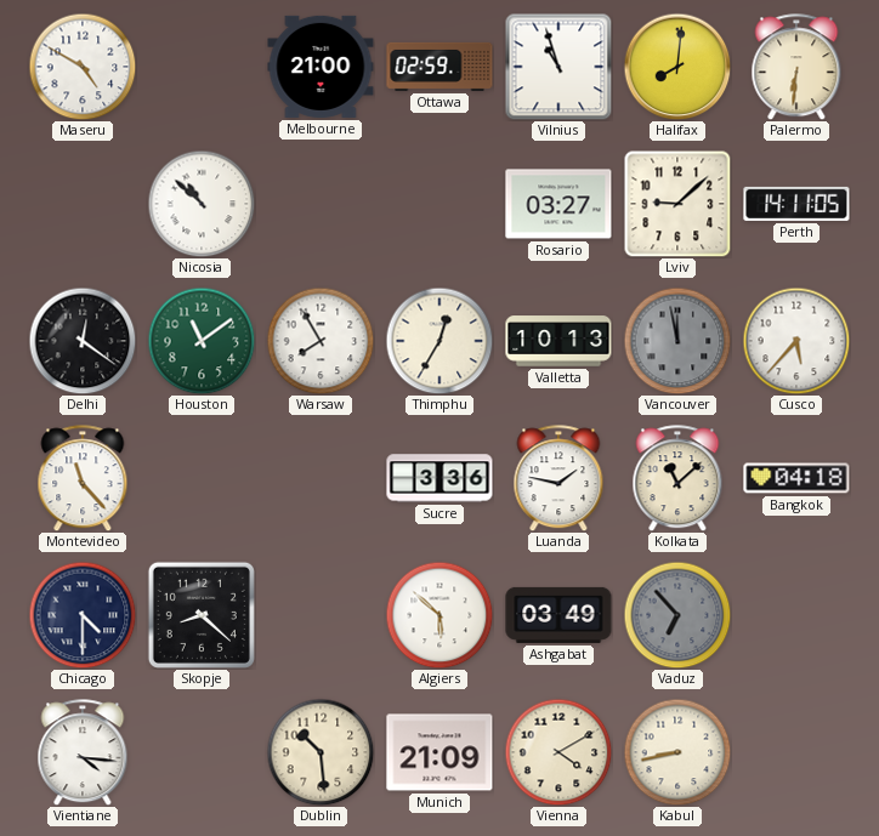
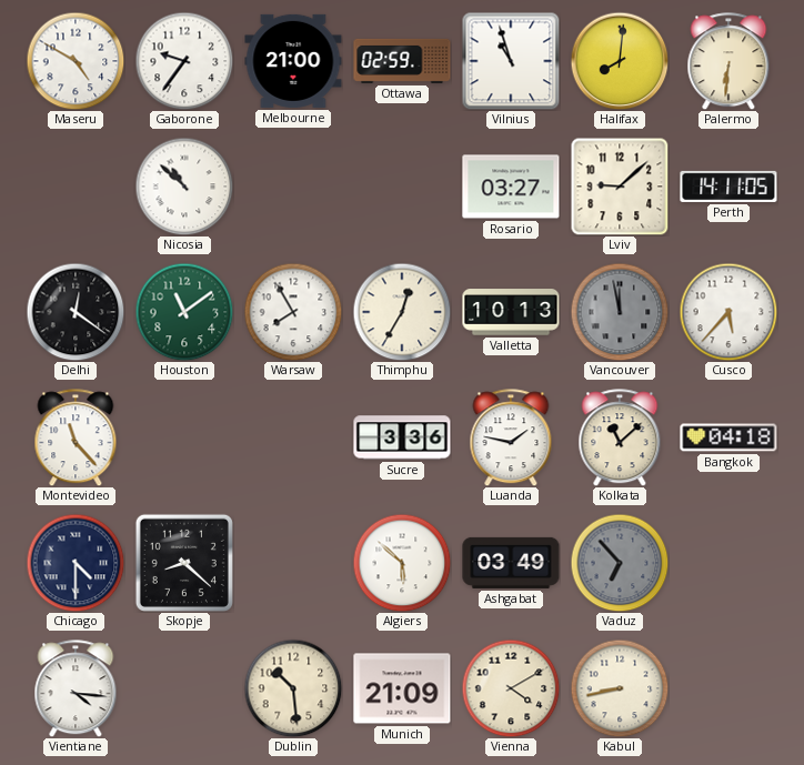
Gaborone: none -> 9:36
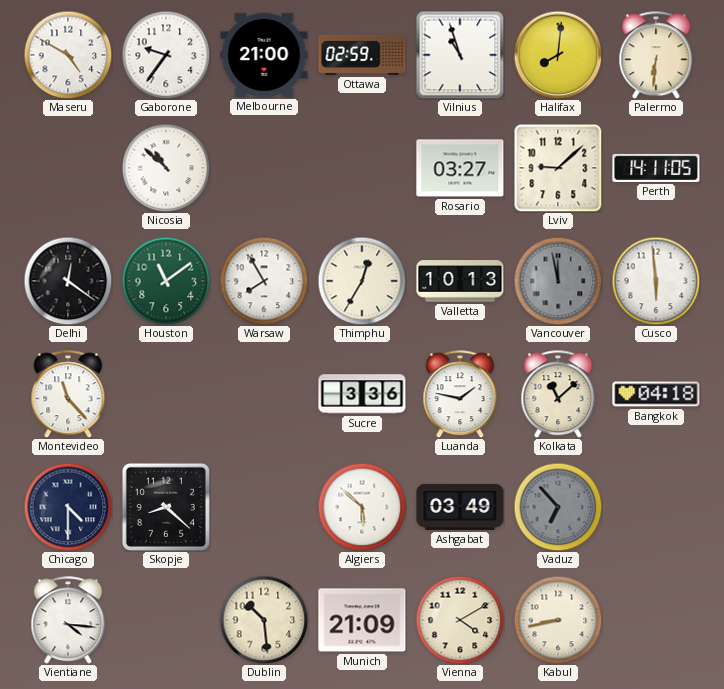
Cusco: 5:37 -> 5:59
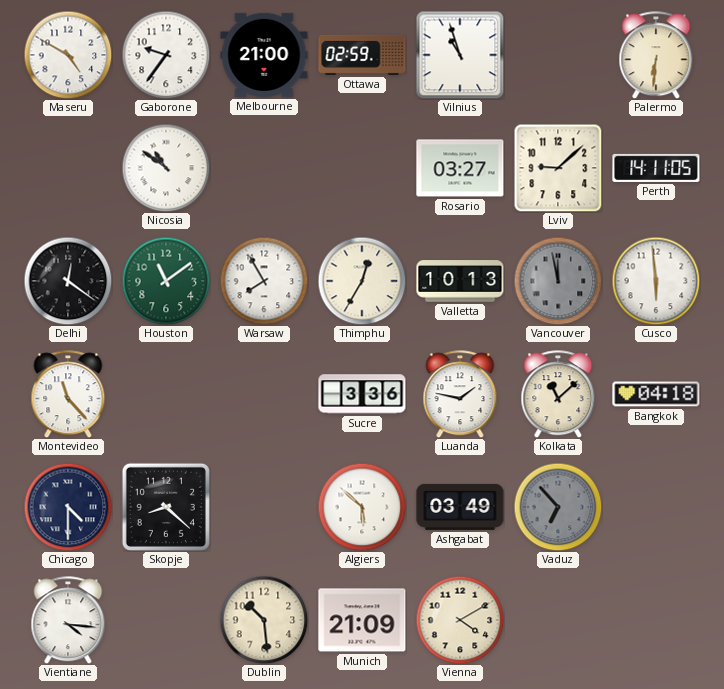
Halifax: 8:01 -> none
Nicosia: 10:52 -> 10:51
Kabul: 8:43 -> none
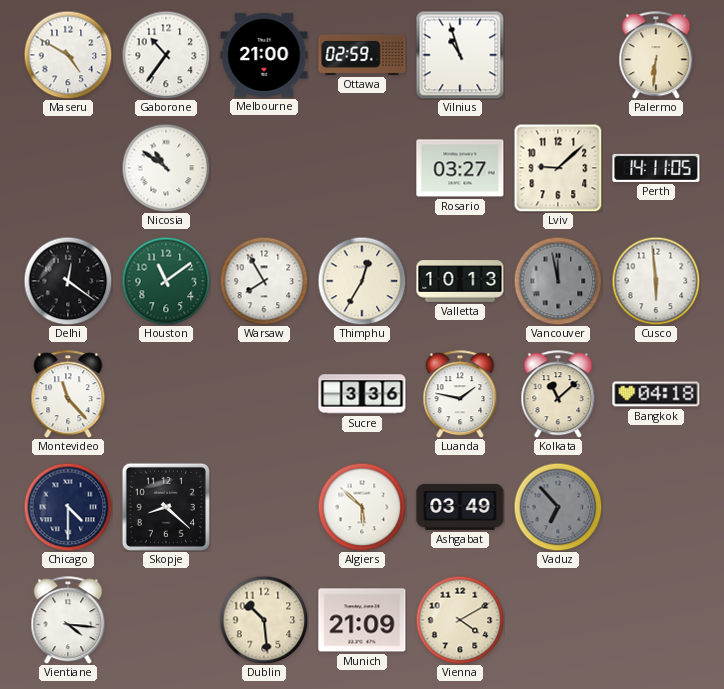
Gaborone: 9:36 -> 10:36
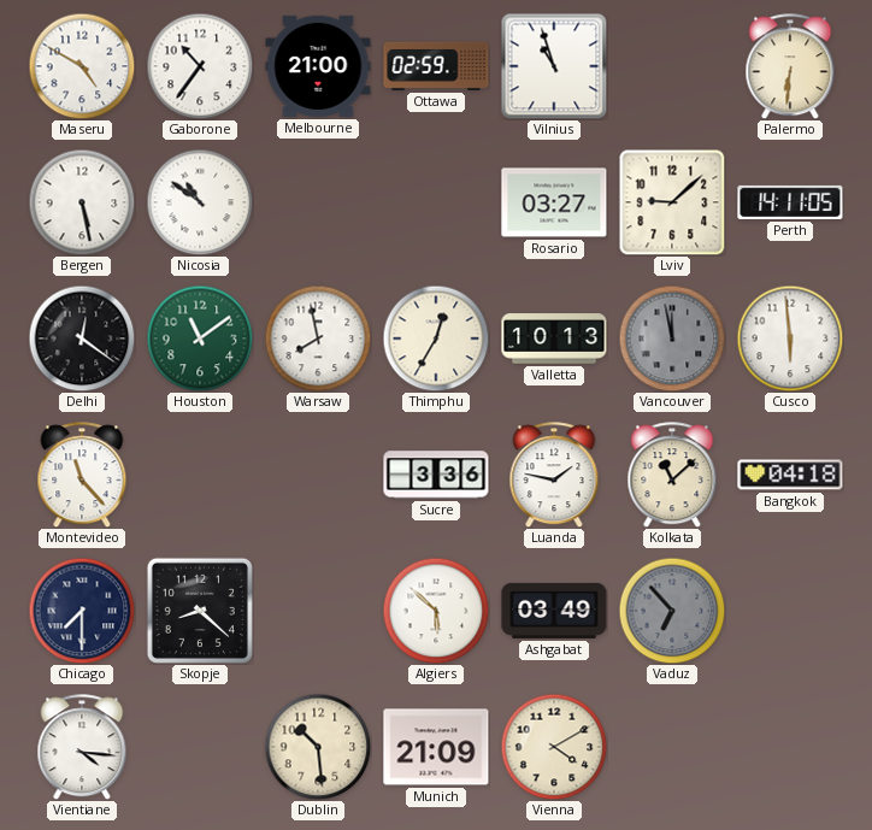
Bergen: none -> 5:28
Warsaw: 7:55 -> 7:58
Chicago: 4:30 -> 7:30
